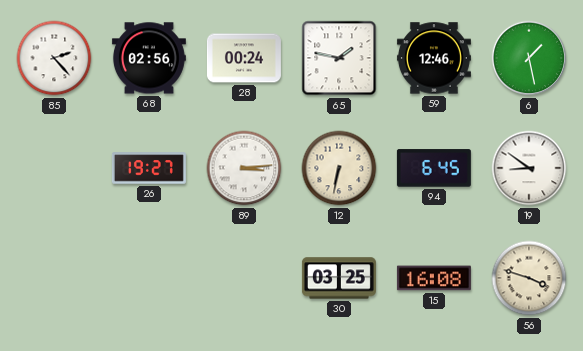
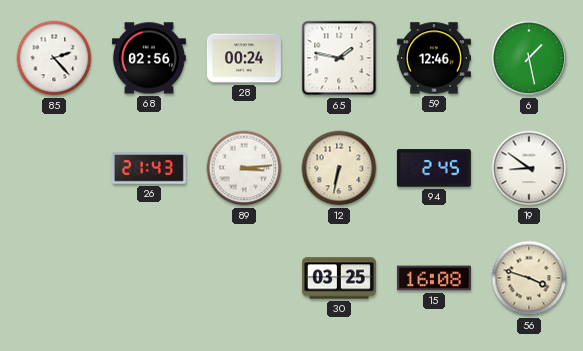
26: 19:27 -> 21:43
94: 6:45 -> 2:45
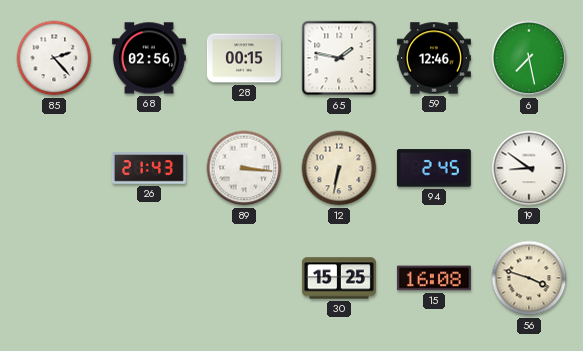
28: 00:24 -> 00:15
6: 1:28 -> 7:28
89: 3:14 -> 3:16
30: 03:25 -> 15:25
